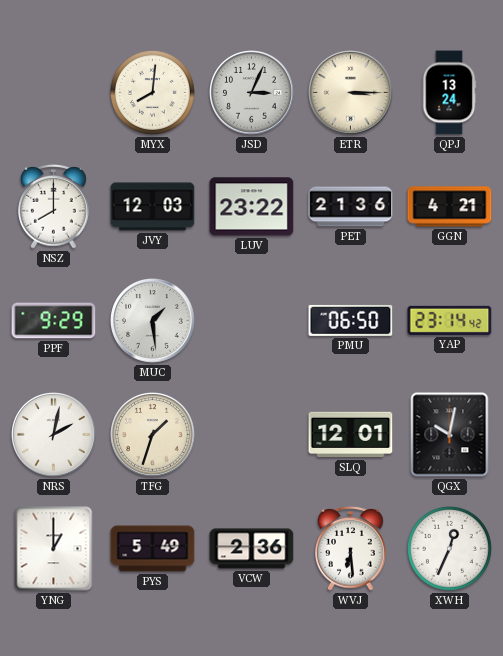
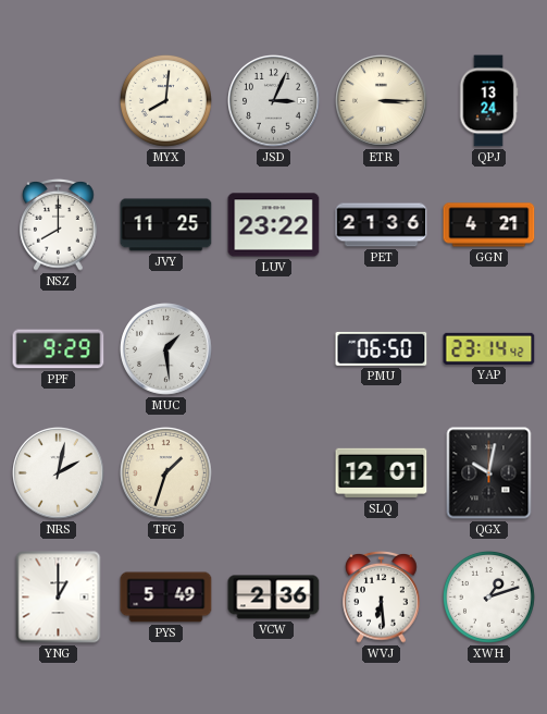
JVY: 12:03 -> 11:25
XWH: 12:34 -> 1:12
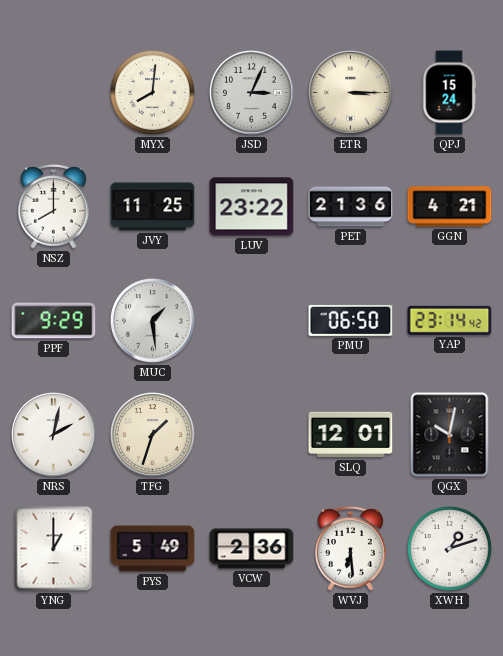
QPJ: 13:24 -> 15:24
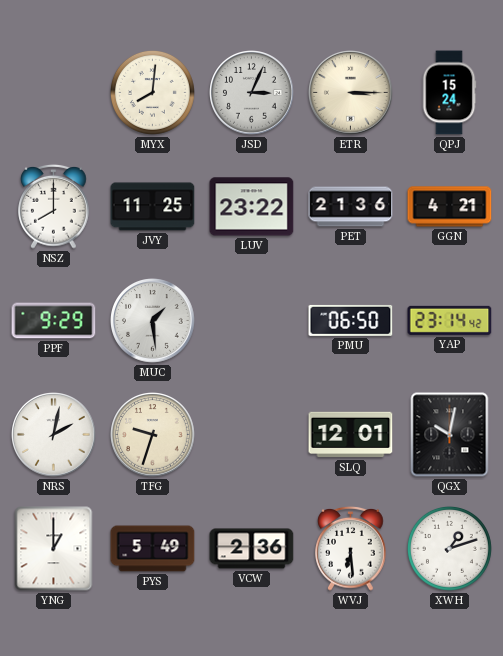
TFG: 1:33 -> 9:33
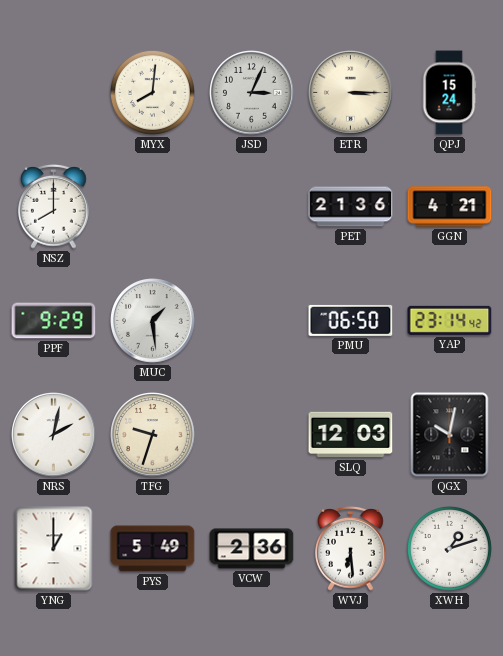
JVY: 11:25 -> none
LUV: 23:22 -> none
SLQ: 12:01 -> 12:03
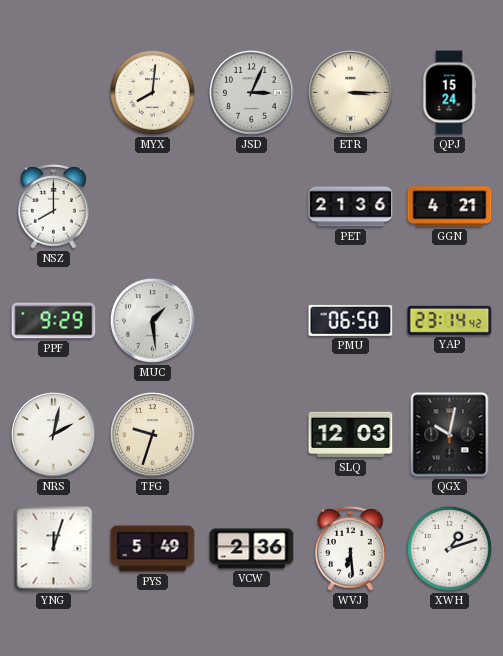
YNG: 1:00 -> 12:03
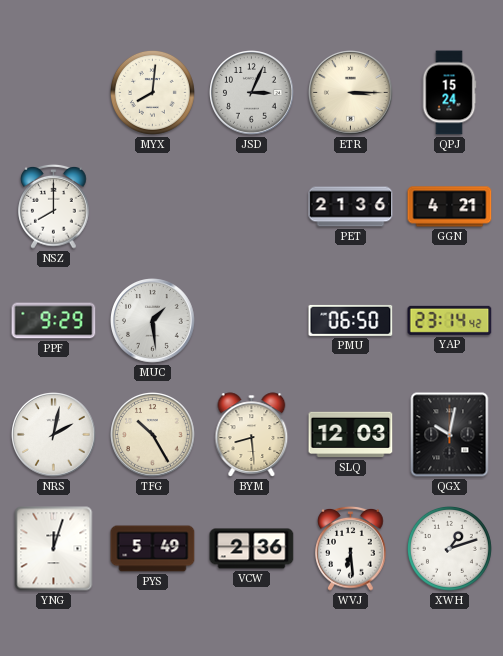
TFG: 9:33 -> 10:25
BYM: none -> 8:29
